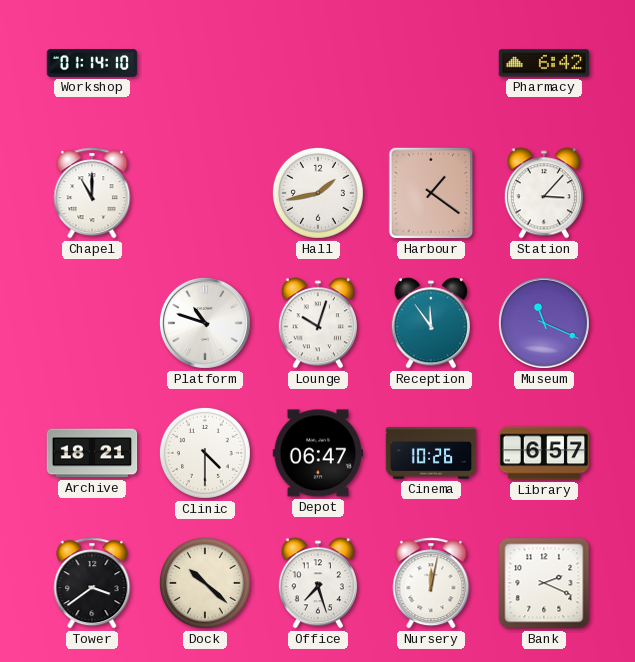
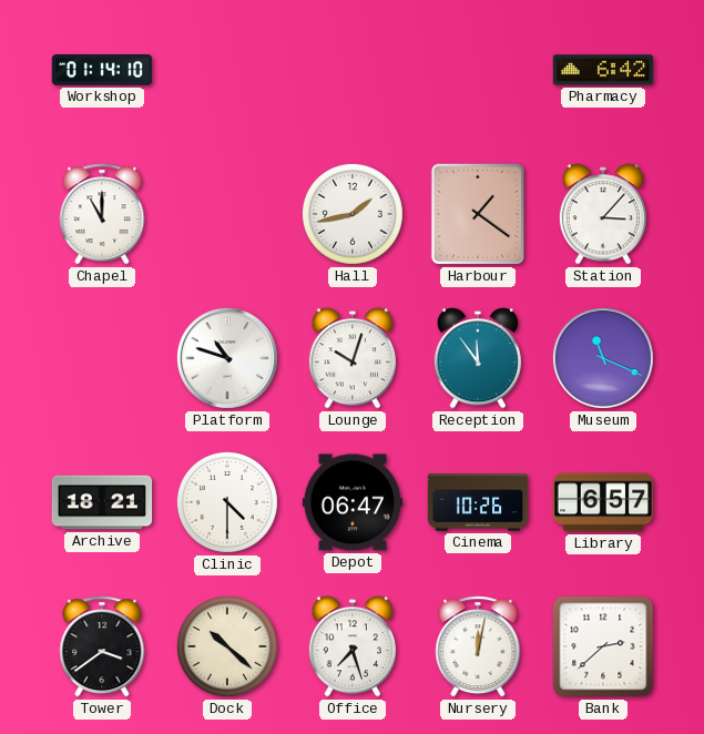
Bank: 2:19 -> 2:38
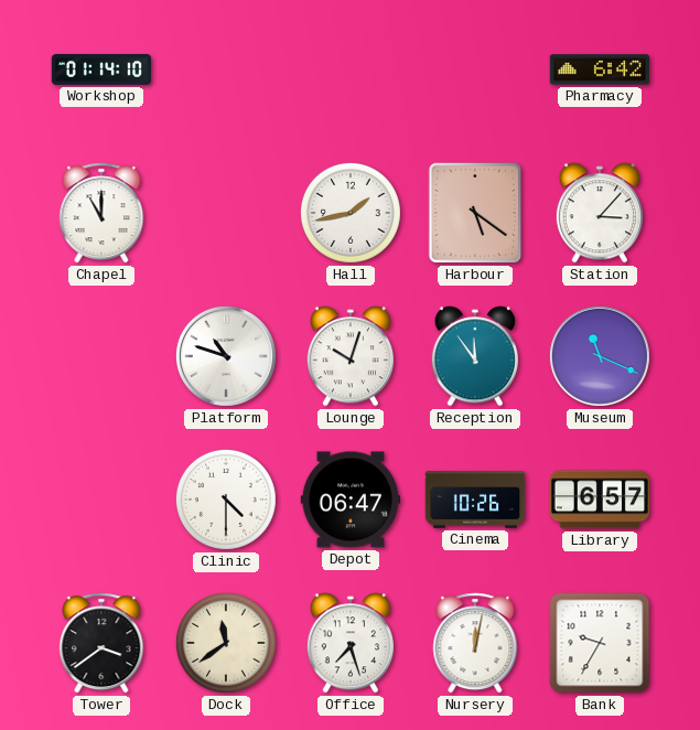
Harbour: 1:21 -> 5:21
Archive: 18:21 -> none
Dock: 10:22 -> 11:39
Bank: 2:38 -> 9:35
